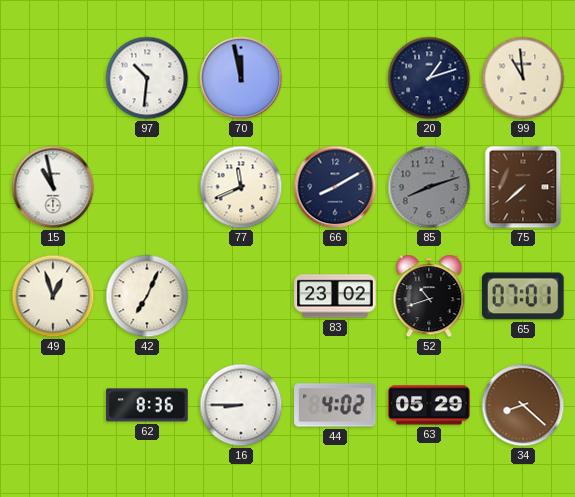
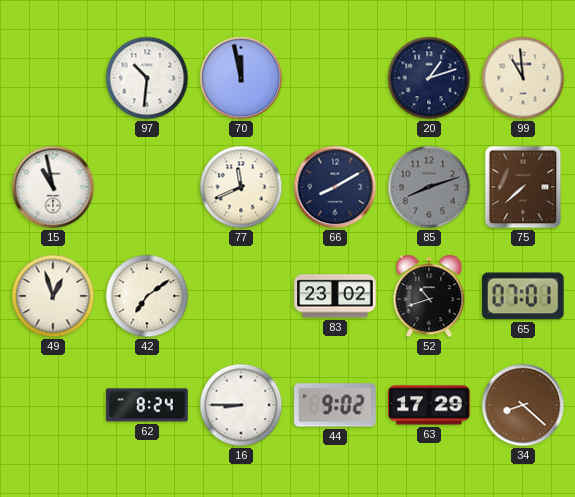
42: 7:04 -> 7:09
62: 8:36 -> 8:24
44: 4:02 -> 9:02
63: 05:29 -> 17:29
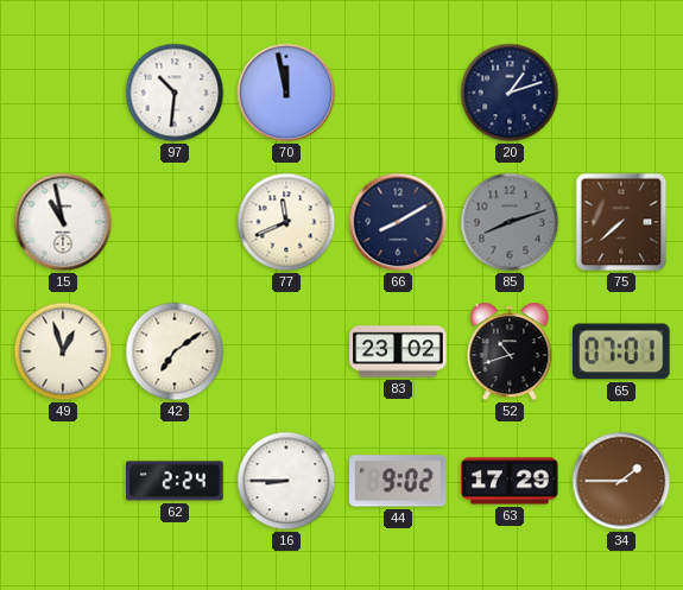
99: 10:59 -> none
62: 8:24 -> 2:24
34: 8:22 -> 1:45
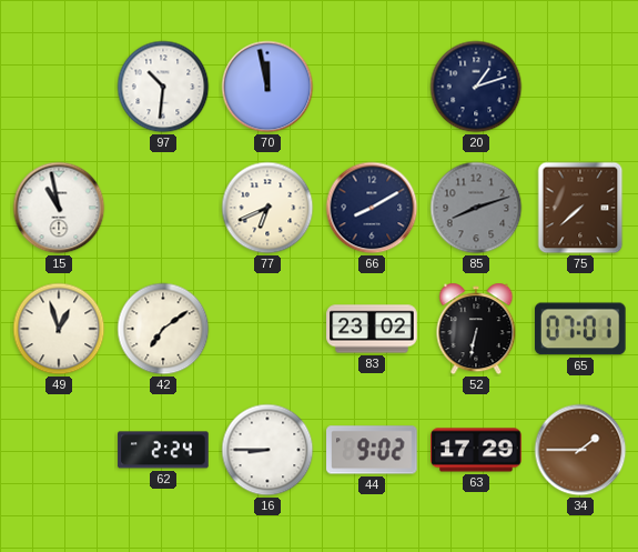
77: 11:41 -> 6:41
52: 10:42 -> 6:32
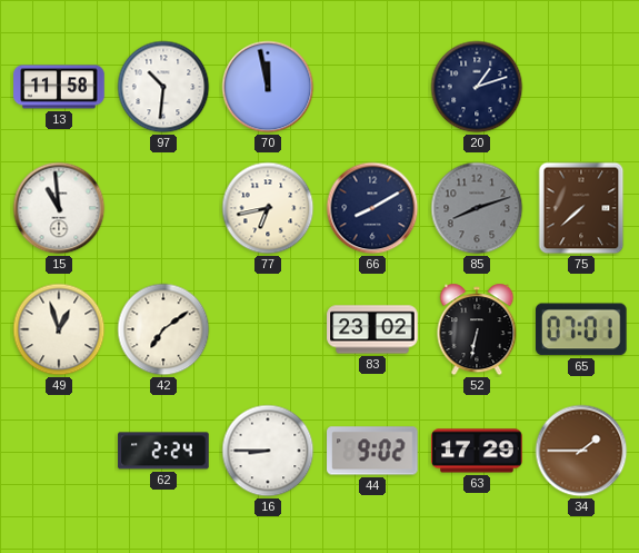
13: none -> 11:58
15: 10:58 -> 10:59
77: 6:41 -> 6:43
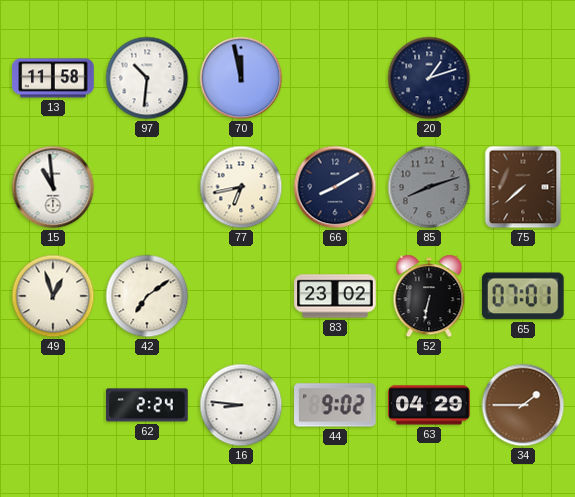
16: 8:45 -> 8:46
63: 17:29 -> 04:29
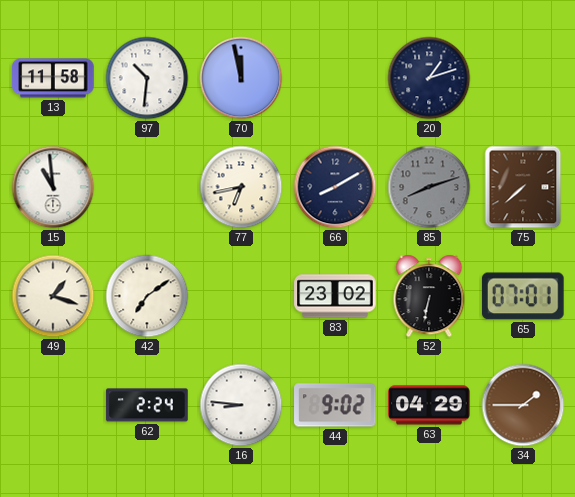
49: 12:57 -> 1:18
